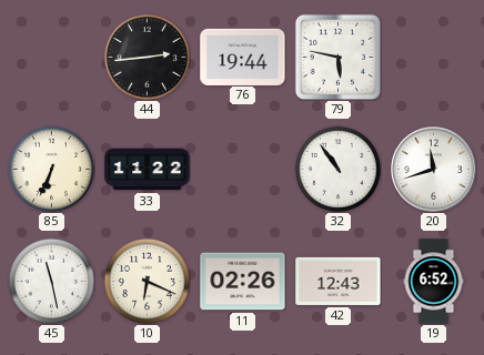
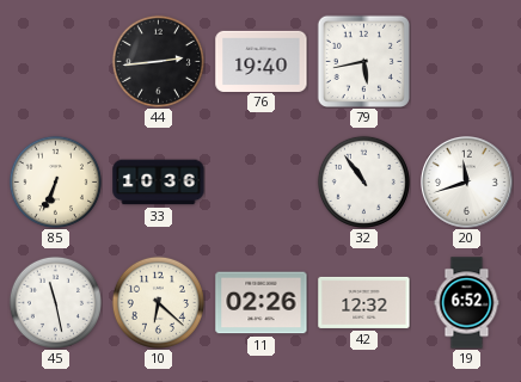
76: 19:44 -> 19:40
79: 5:47 -> 5:43
33: 11:22 -> 10:36
10: 6:19 -> 6:22
42: 12:43 -> 12:32
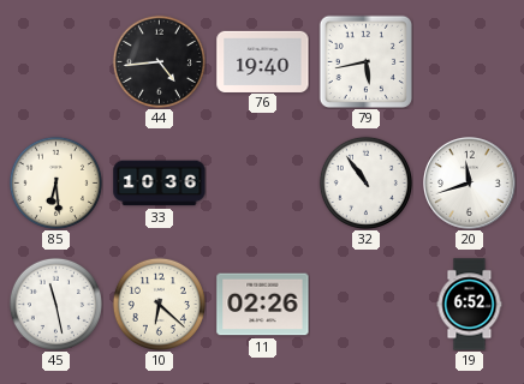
44: 2:44 -> 4:44
85: 6:34 -> 6:29
42: 12:32 -> none
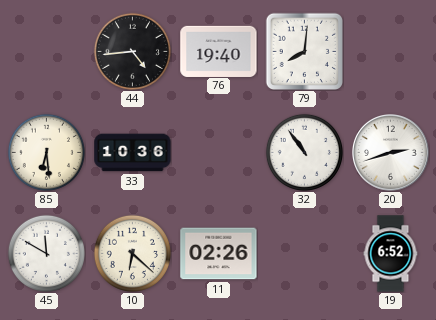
79: 5:43 -> 8:01
20: 11:42 -> 2:42
45: 11:28 -> 11:50
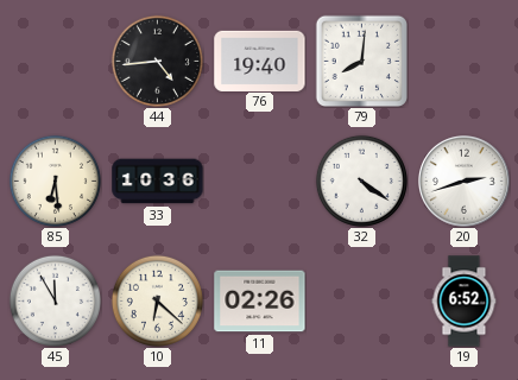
32: 10:54 -> 4:21
45: 11:50 -> 11:55
